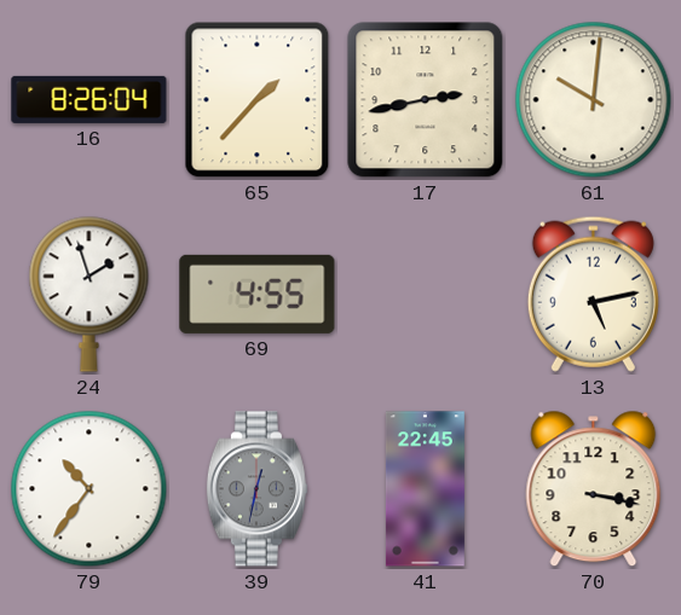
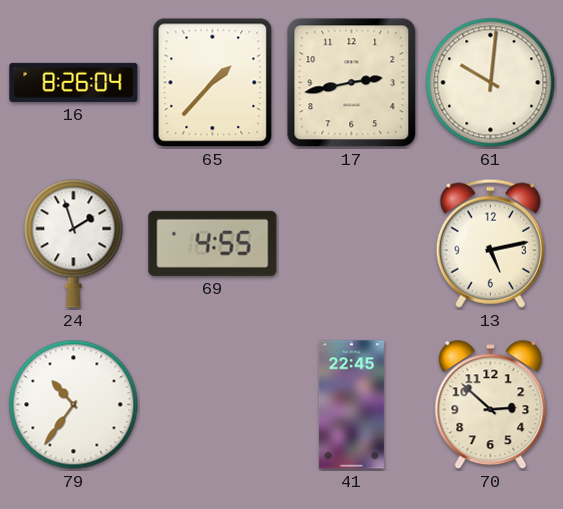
39: 12:32 -> none
70: 3:17 -> 2:52
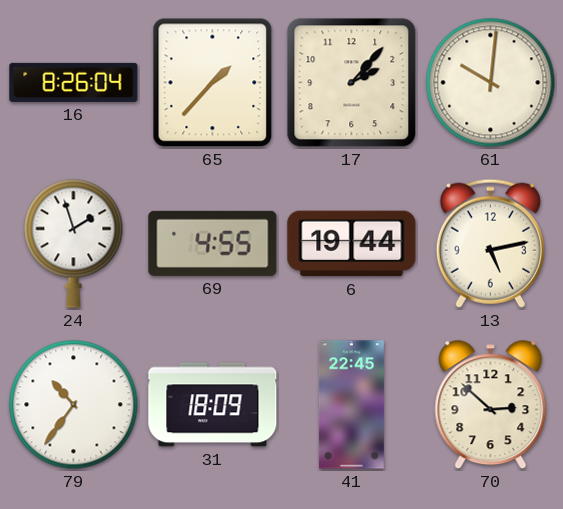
17: 2:43 -> 2:07
6: none -> 19:44
31: none -> 18:09
